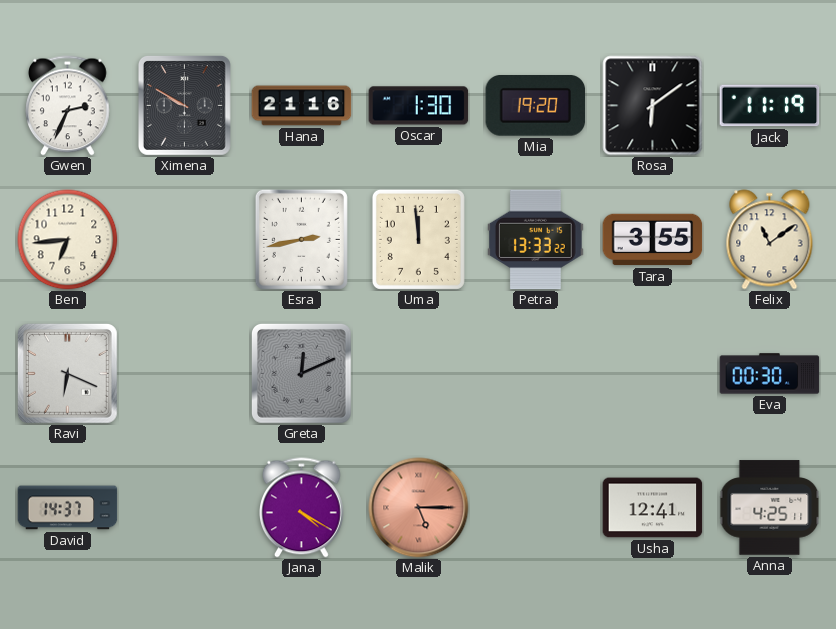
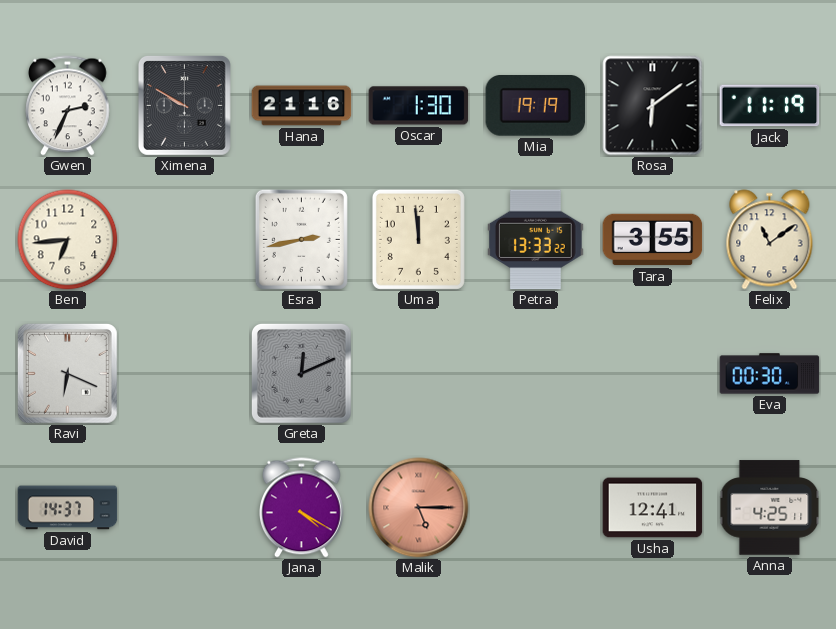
Mia: 19:20 -> 19:19
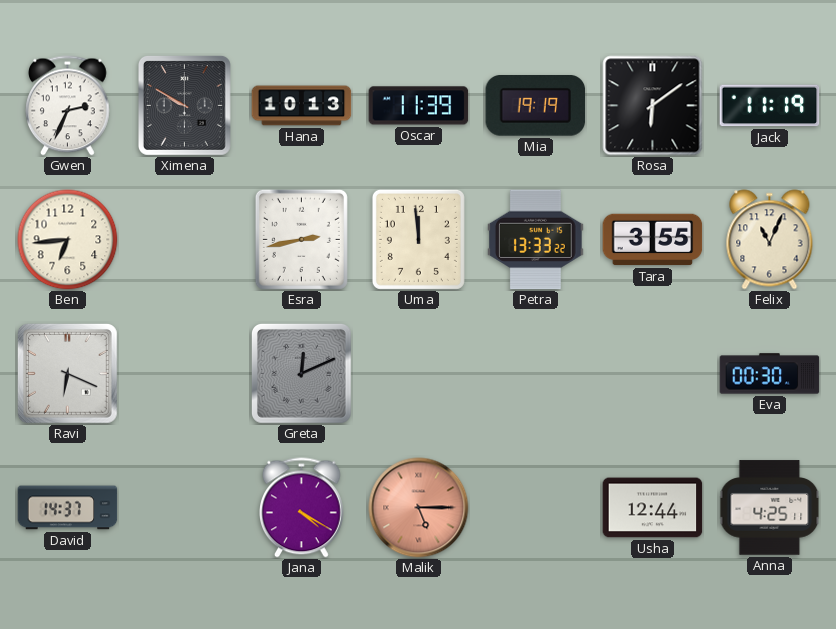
Hana: 21:16 -> 10:13
Oscar: 1:30 -> 11:39
Felix: 11:09 -> 11:04
Usha: 12:41 -> 12:44
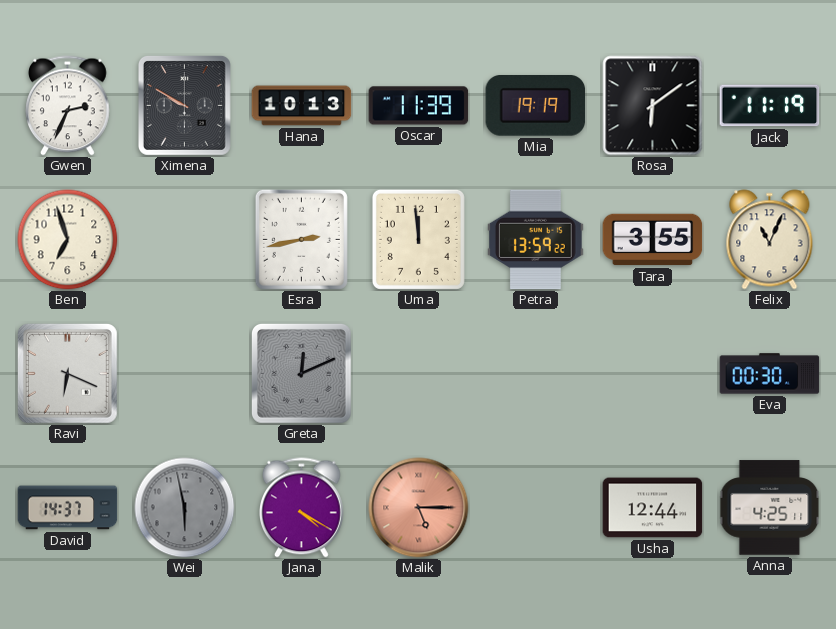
Ben: 6:44 -> 6:57
Petra: 13:33 -> 13:59
Wei: none -> 5:58
